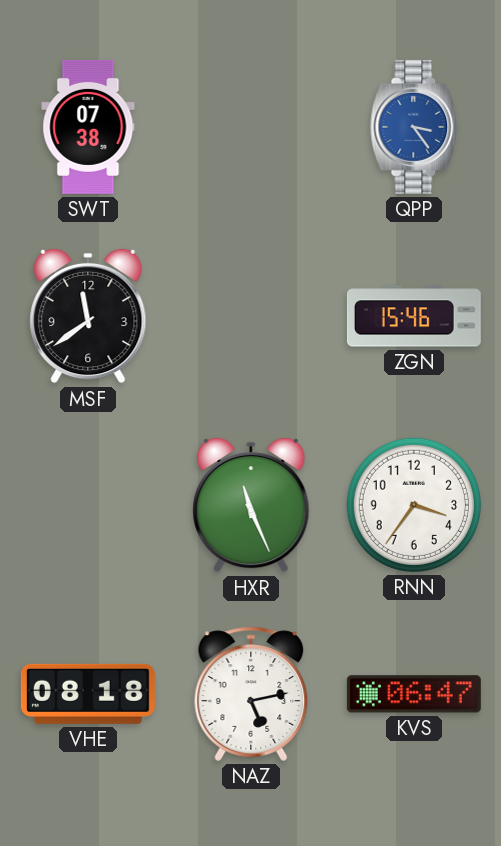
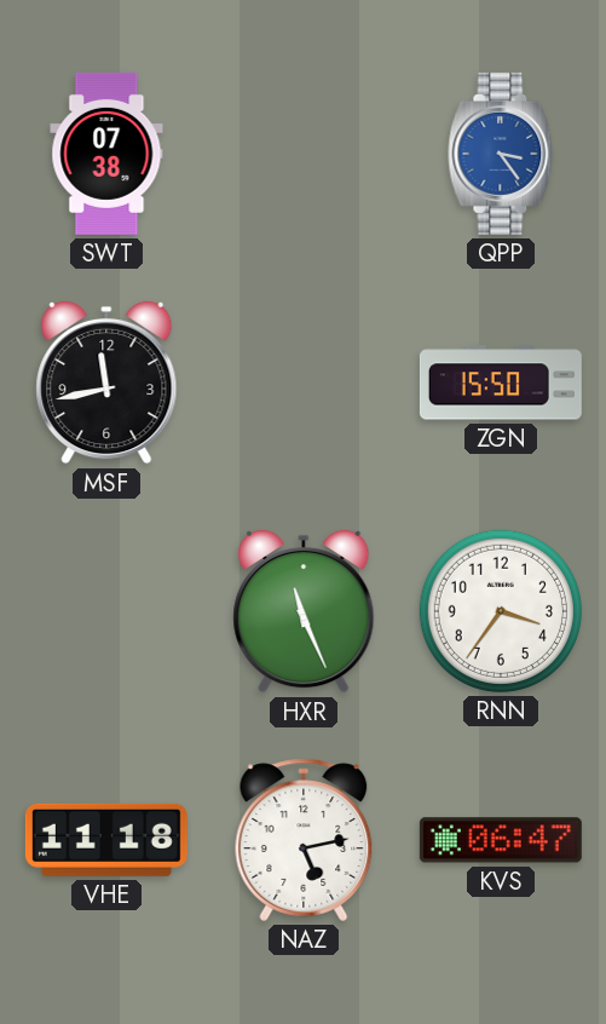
MSF: 11:39 -> 11:43
ZGN: 15:46 -> 15:50
VHE: 08:18 -> 11:18
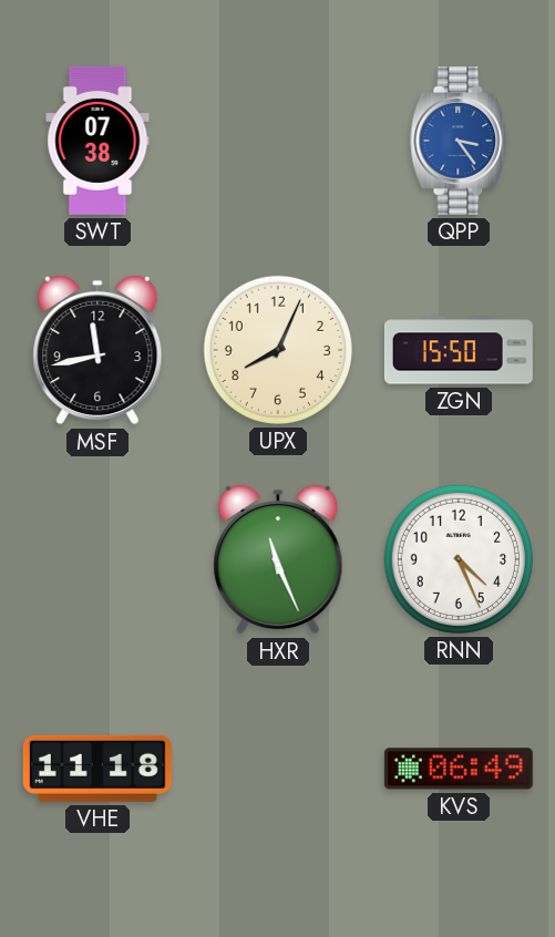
UPX: none -> 8:04
RNN: 3:36 -> 4:26
NAZ: 5:13 -> none
KVS: 06:47 -> 06:49
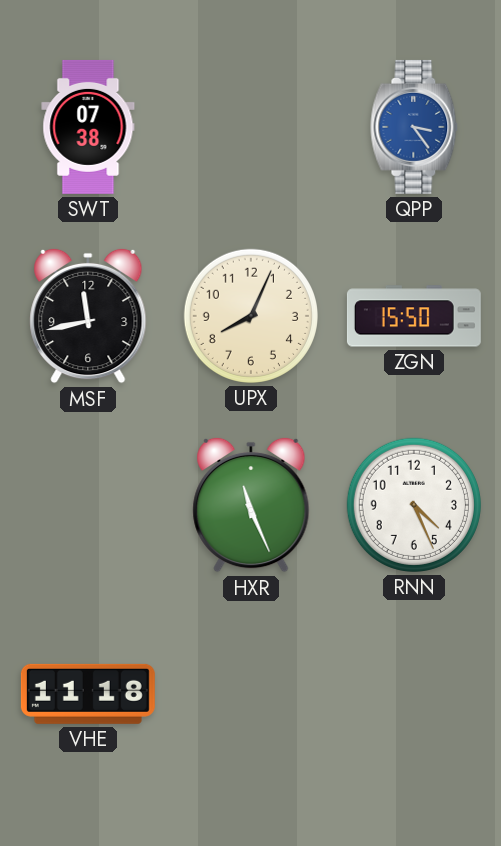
KVS: 06:49 -> none
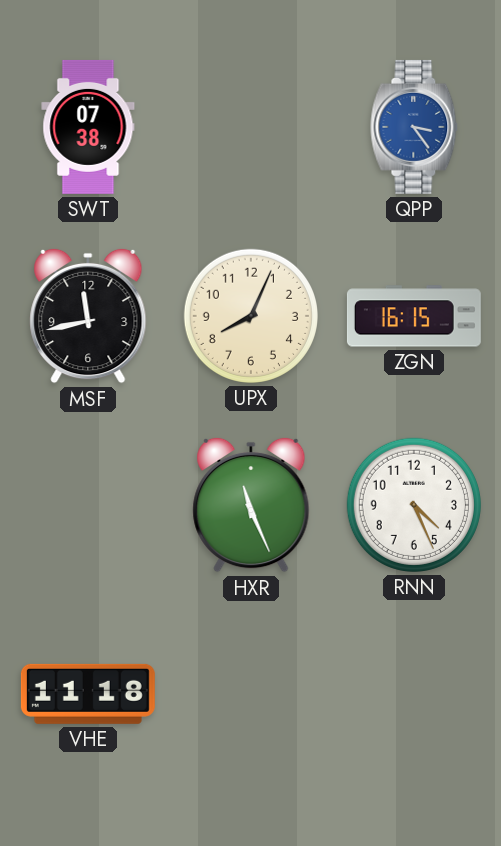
ZGN: 15:50 -> 16:15
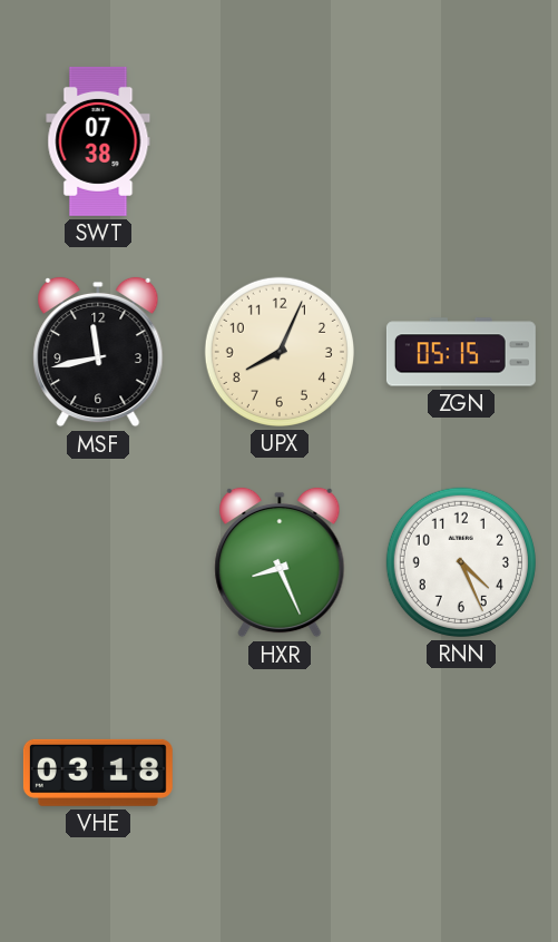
QPP: 3:24 -> none
ZGN: 16:15 -> 05:15
HXR: 11:26 -> 8:26
VHE: 11:18 -> 03:18
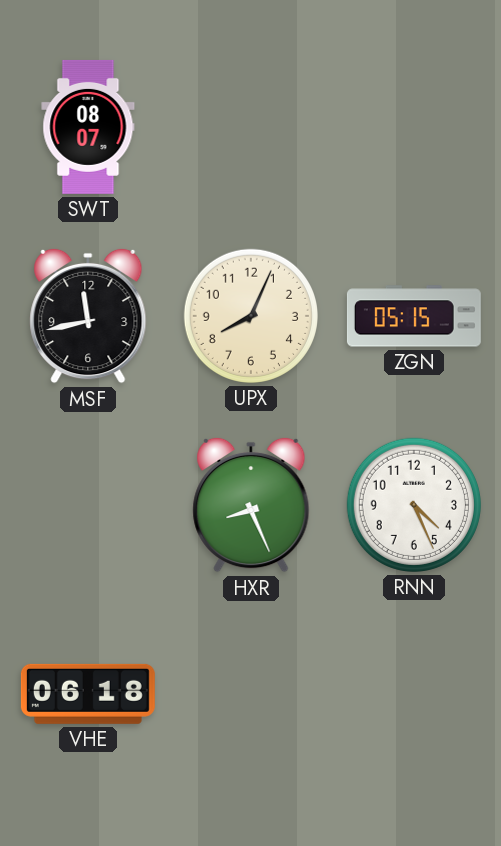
SWT: 07:38 -> 08:07
VHE: 03:18 -> 06:18
